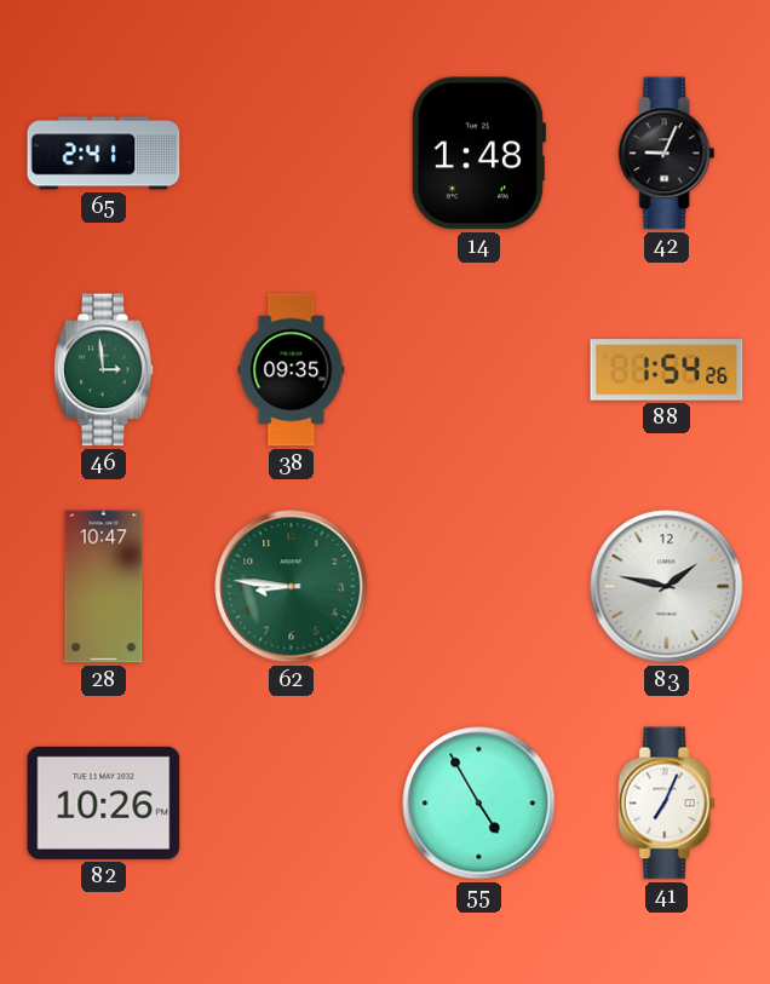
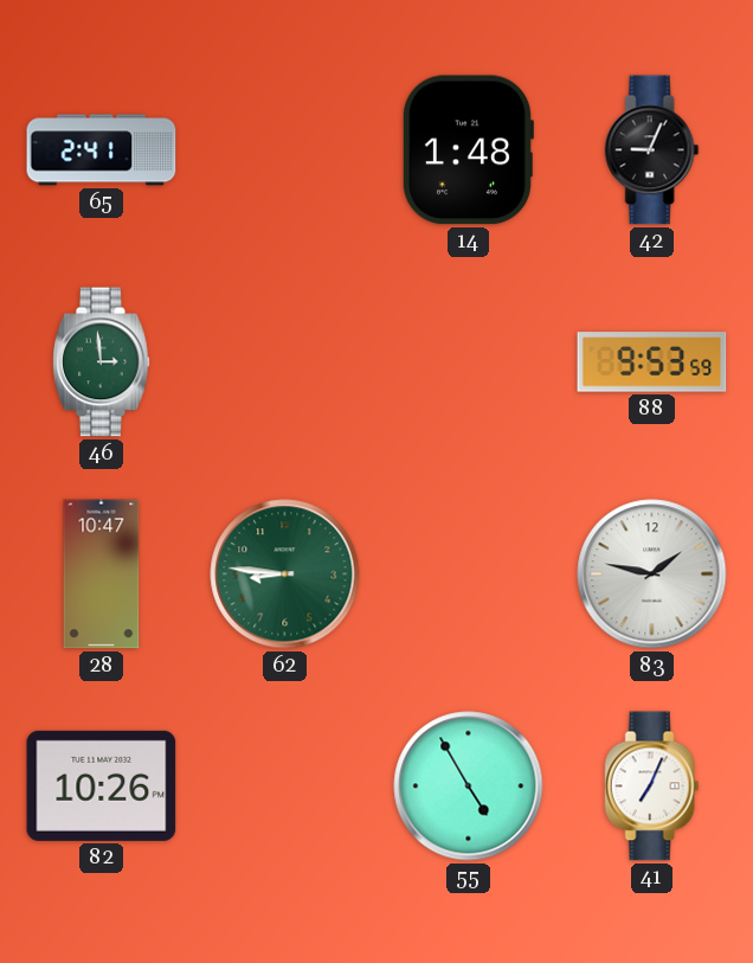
38: 09:35 -> none
88: 1:54 -> 9:53
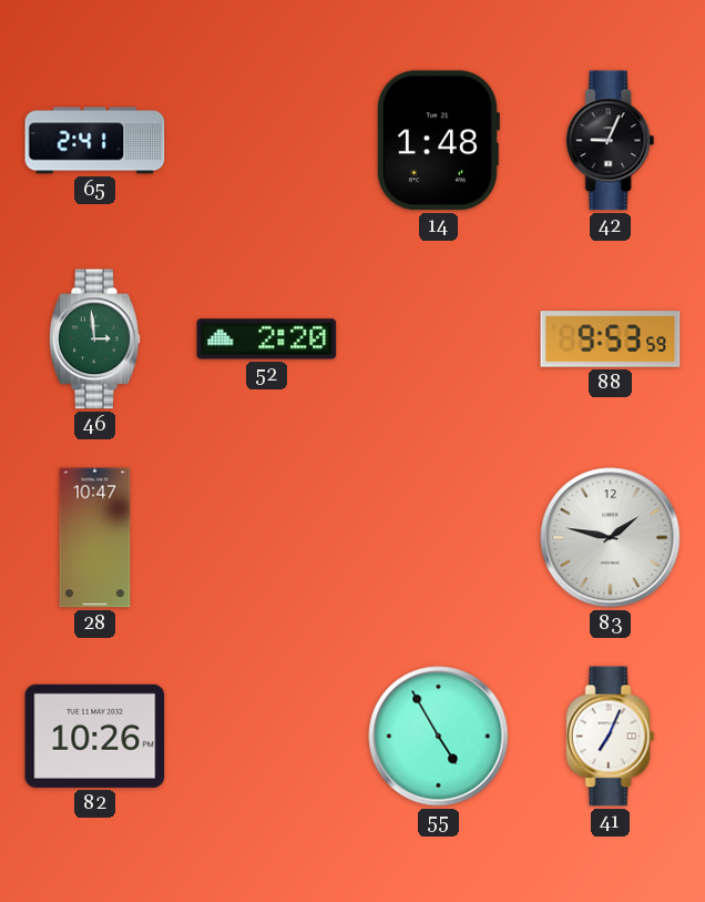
52: none -> 2:20
62: 8:46 -> none
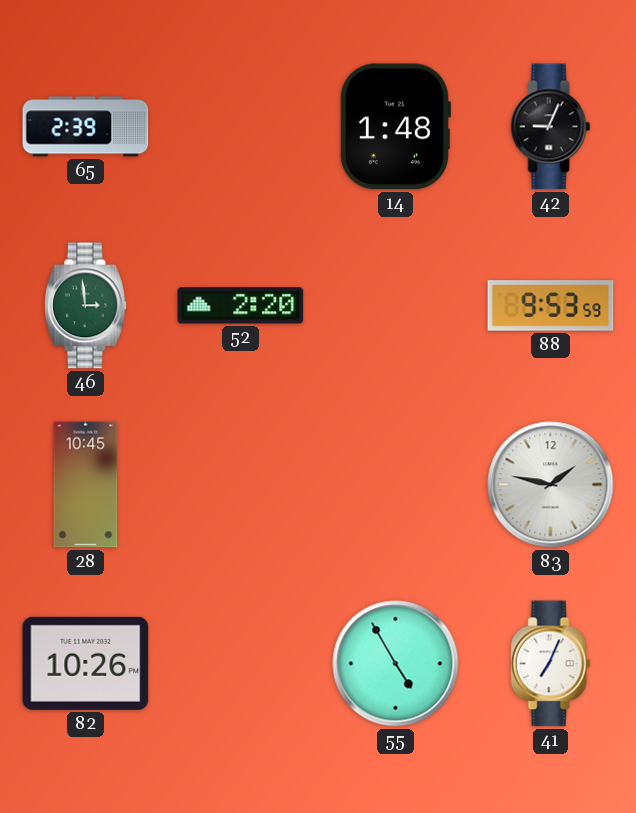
65: 2:41 -> 2:39
28: 10:47 -> 10:45
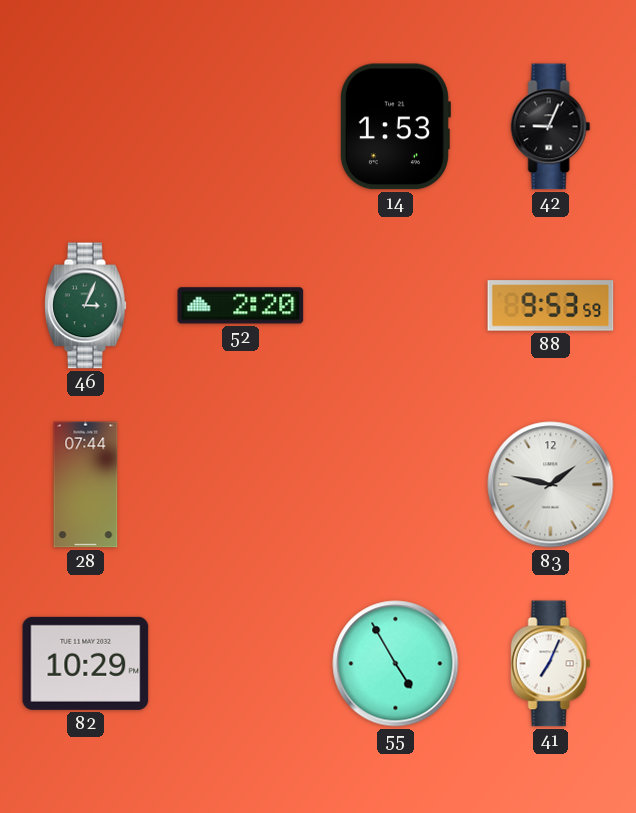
65: 2:39 -> none
14: 1:48 -> 1:53
46: 2:59 -> 3:04
28: 10:45 -> 07:44
82: 10:26 -> 10:29
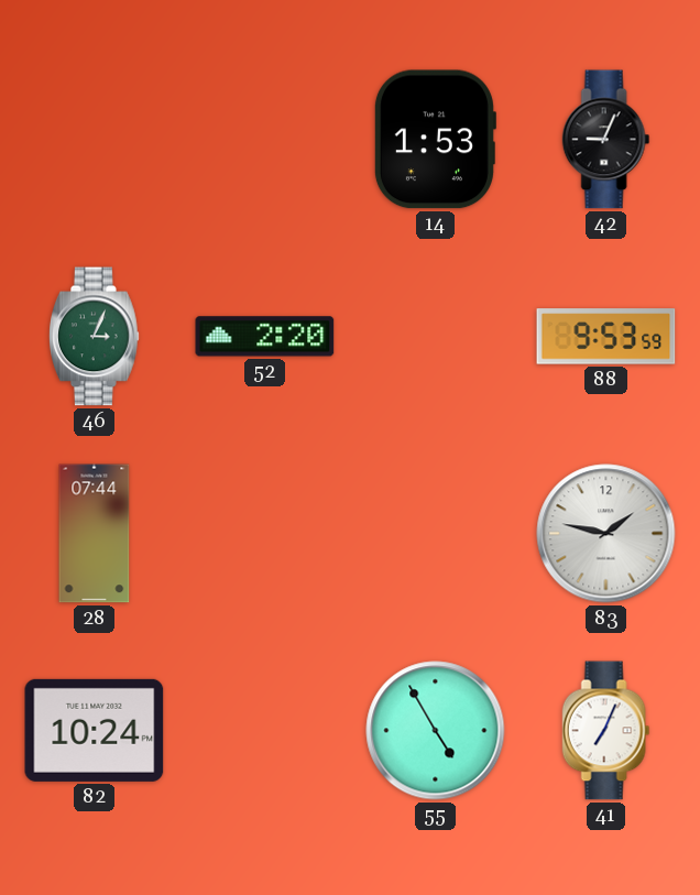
82: 10:29 -> 10:24
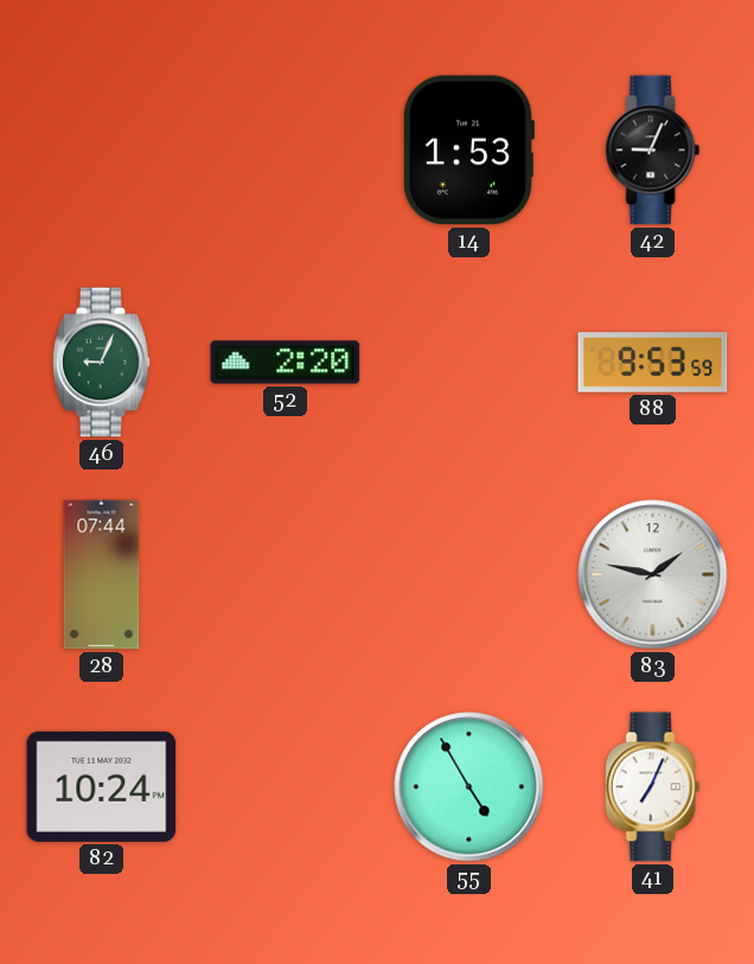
46: 3:04 -> 9:04
